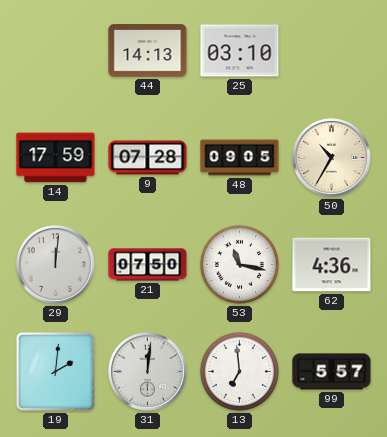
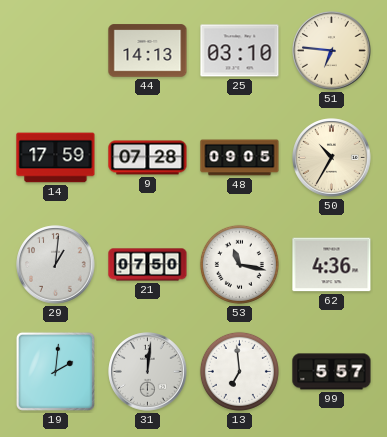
51: none -> 6:46
29: 12:01 -> 1:01
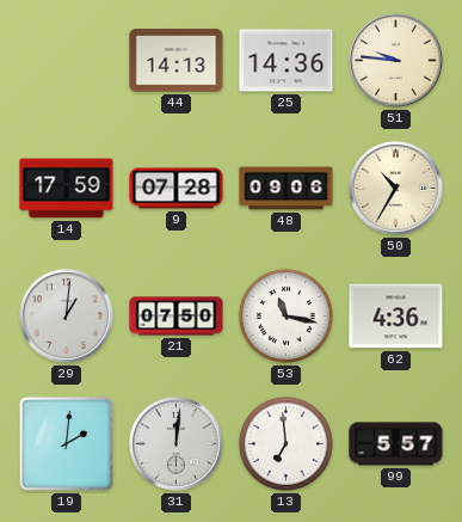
25: 03:10 -> 14:36
51: 6:46 -> 9:46
48: 09:05 -> 09:06
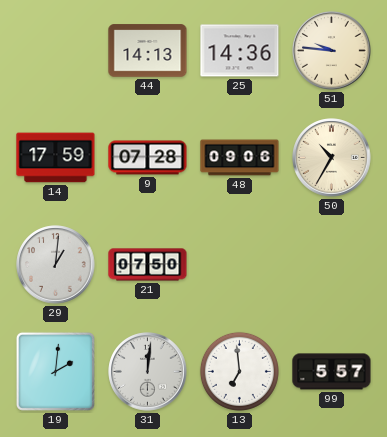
53: 11:17 -> none
62: 4:36 -> none
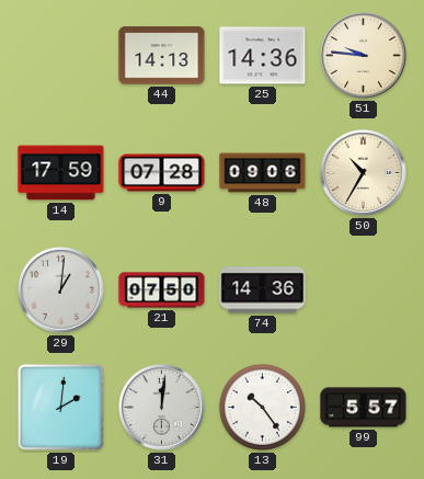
74: none -> 14:36
13: 6:59 -> 10:24
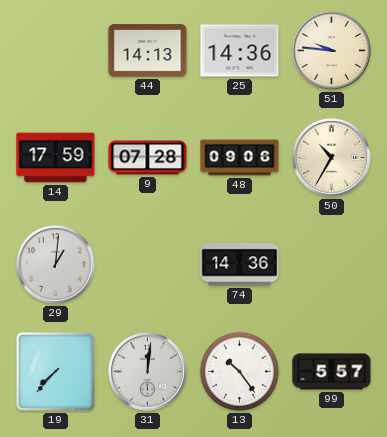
21: 07:50 -> none
19: 2:01 -> 7:37
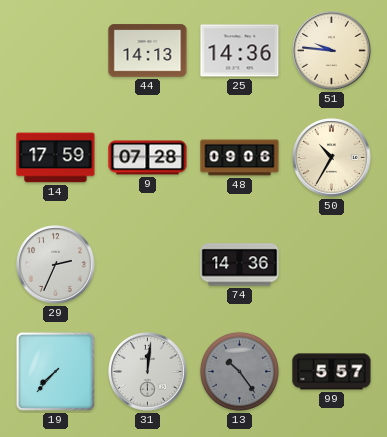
29: 1:01 -> 2:34
13 dial: white -> grey
